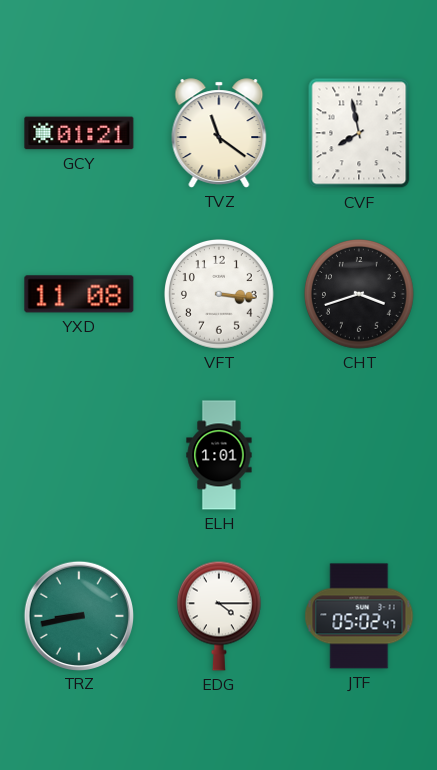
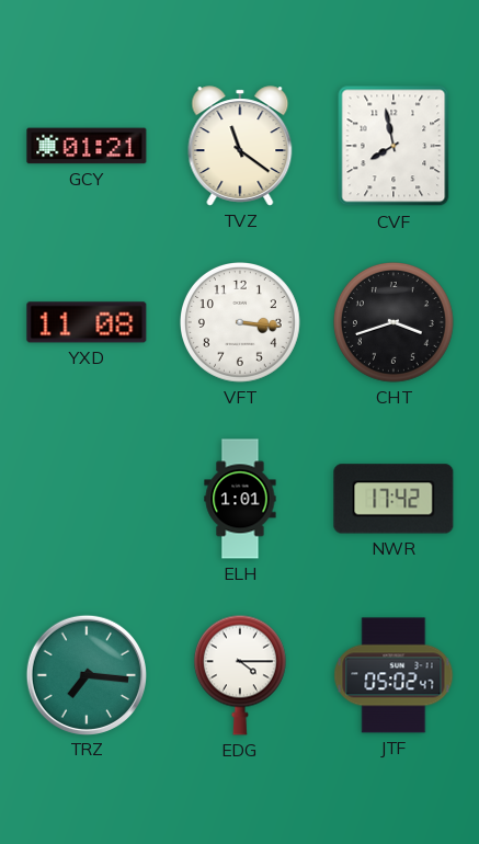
NWR: none -> 17:42
TRZ: 8:43 -> 7:16
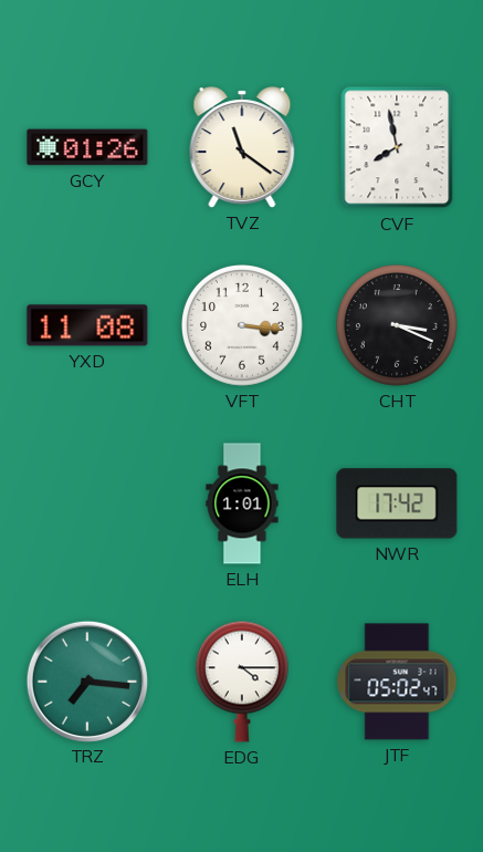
GCY: 01:21 -> 01:26
CHT: 3:42 -> 3:19
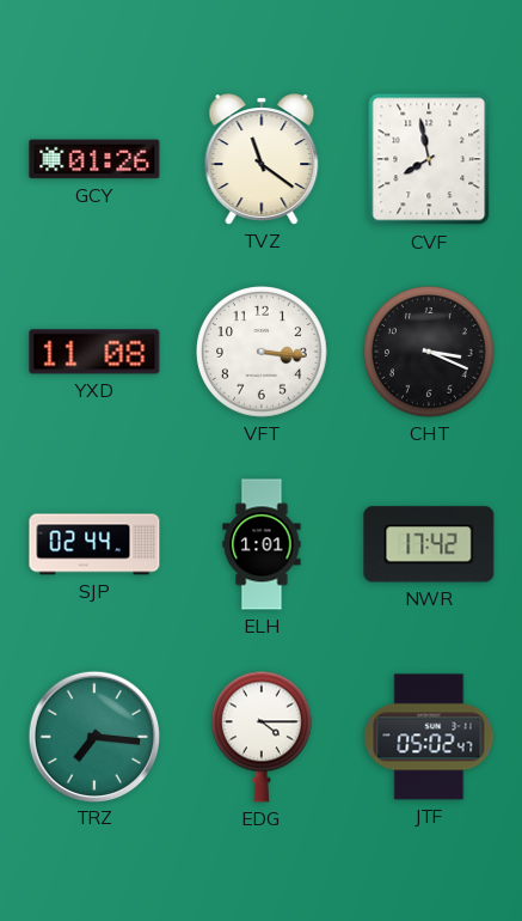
SJP: none -> 02:44
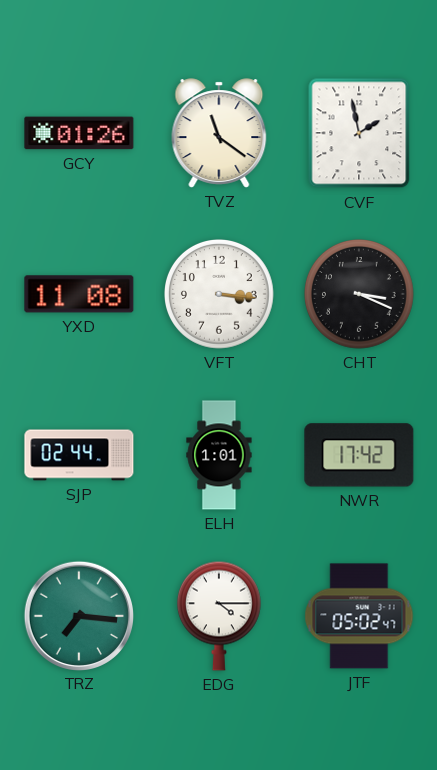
CVF: 7:58 -> 1:58
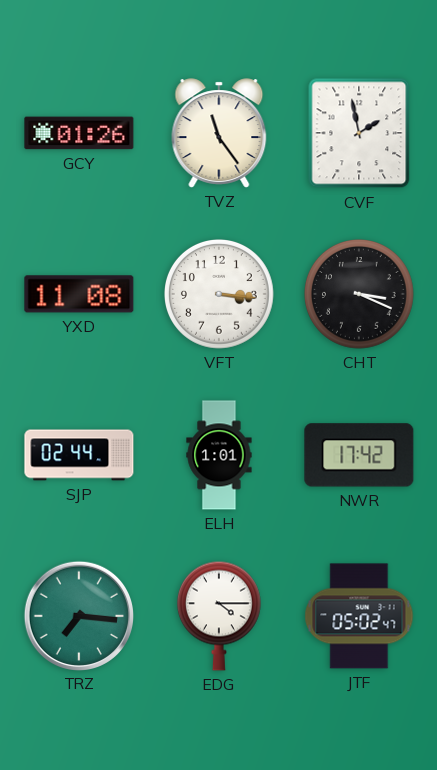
TVZ: 11:21 -> 11:24
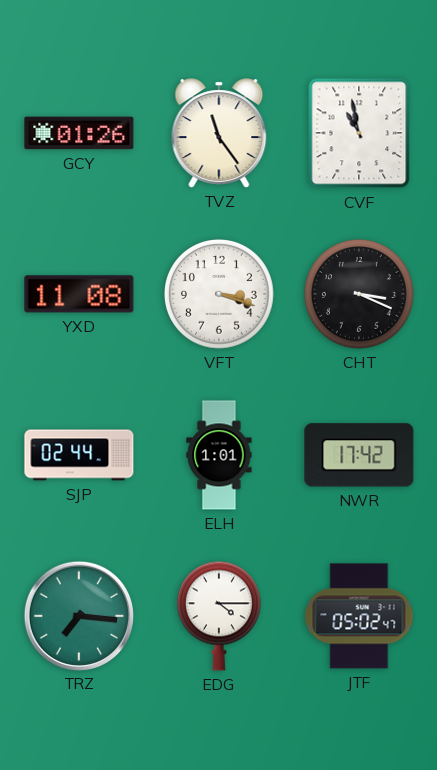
CVF: 1:58 -> 10:58
VFT: 3:16 -> 3:18
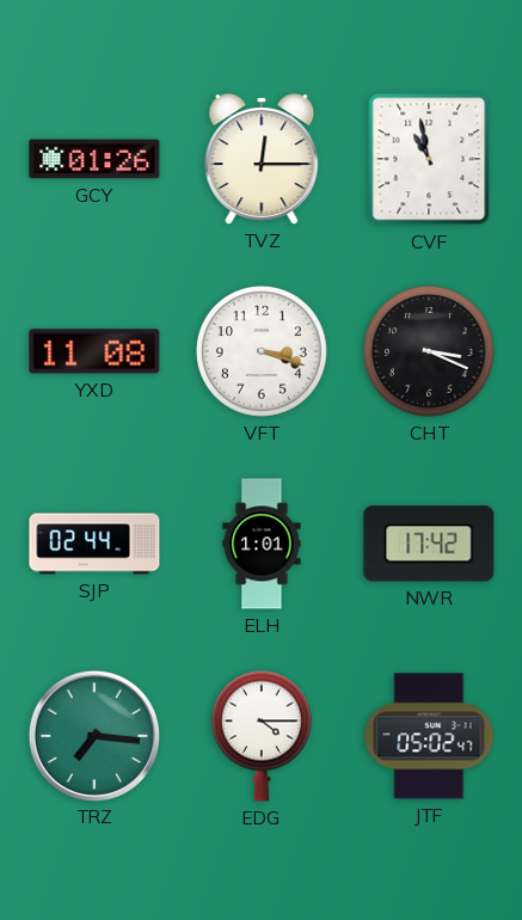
TVZ: 11:24 -> 12:15
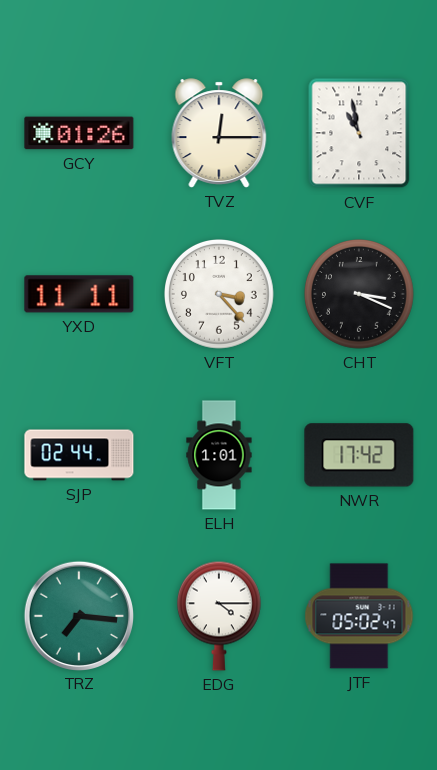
YXD: 11:08 -> 11:11
VFT: 3:18 -> 3:23
